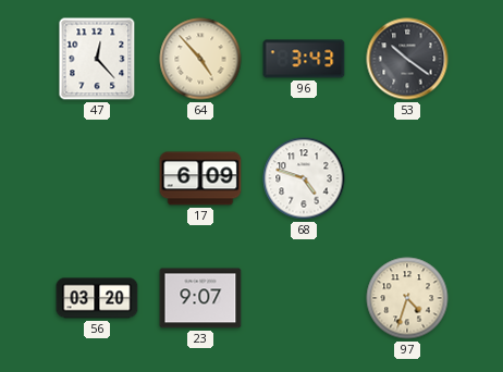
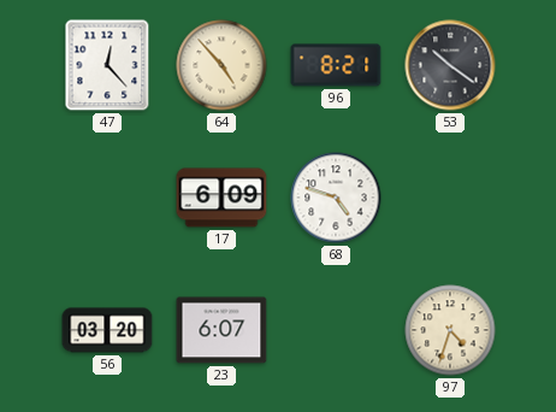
96: 3:43 -> 8:21
23: 9:07 -> 6:07
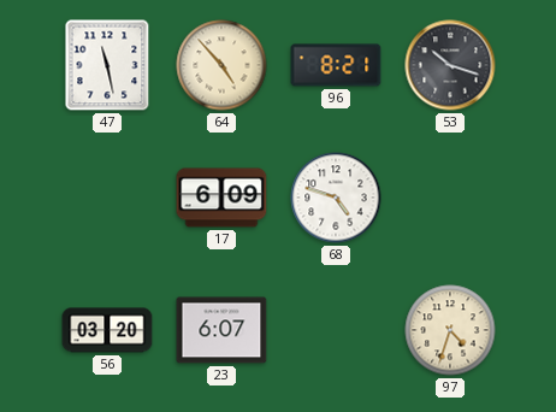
47: 12:23 -> 11:28
53: 10:21 -> 10:18
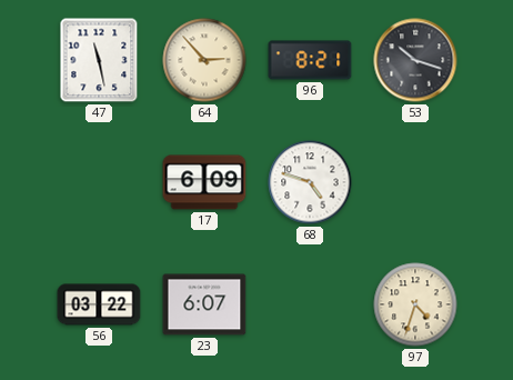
64: 4:53 -> 2:53
56: 03:20 -> 03:22
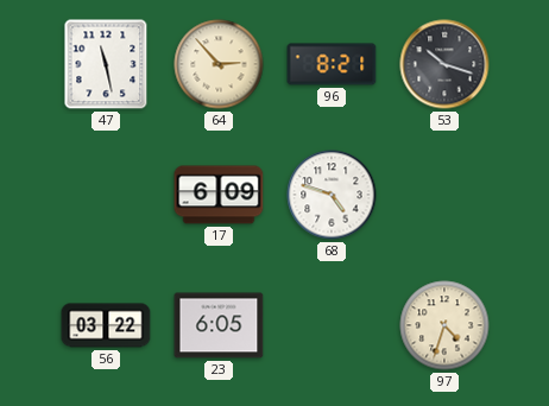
23: 6:07 -> 6:05
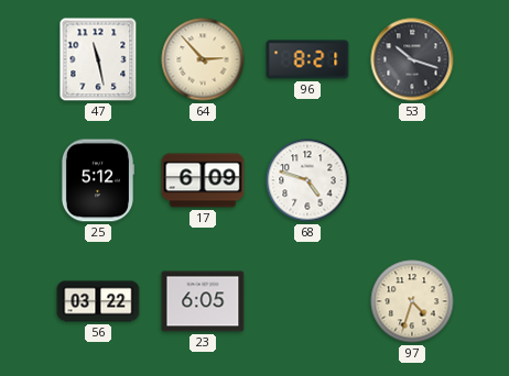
25: none -> 5:12
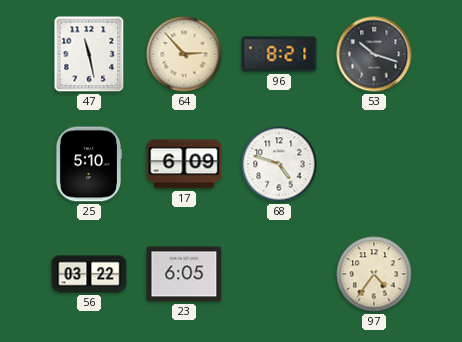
25: 5:12 -> 5:10
97: 4:33 -> 4:36
